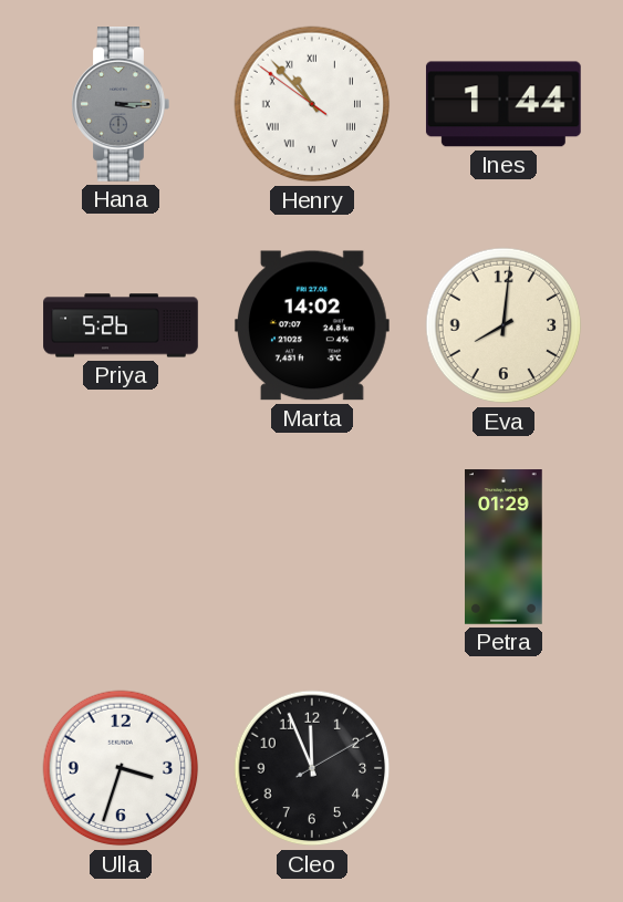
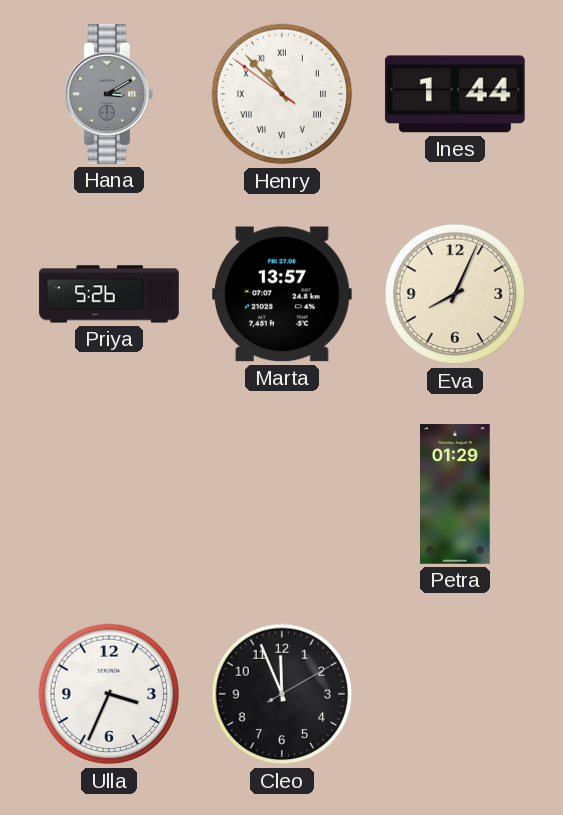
Hana: 3:15 -> 3:10
Marta: 14:02 -> 13:57
Eva: 8:01 -> 8:04
Ulla: 3:33 -> 3:34
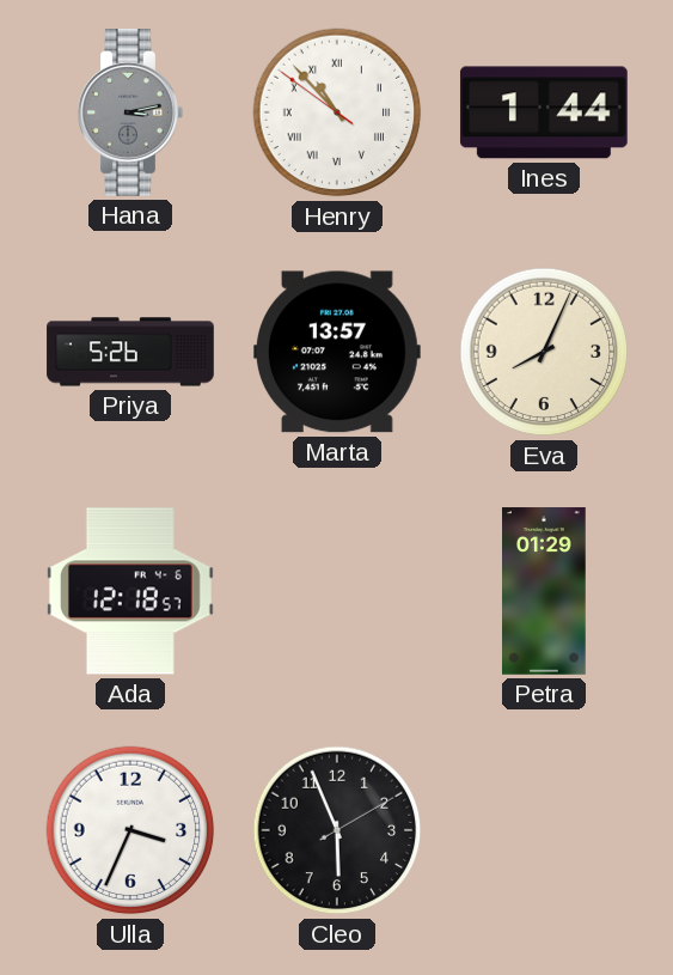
Hana: 3:10 -> 3:13
Ada: none -> 12:18
Cleo: 11:56 -> 5:56
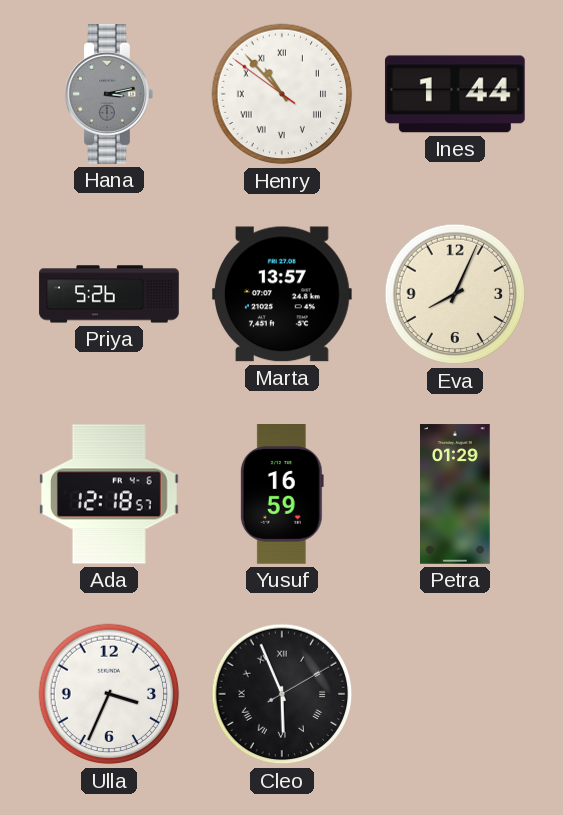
Yusuf: none -> 16:59
Cleo numerals: Arabic -> Roman
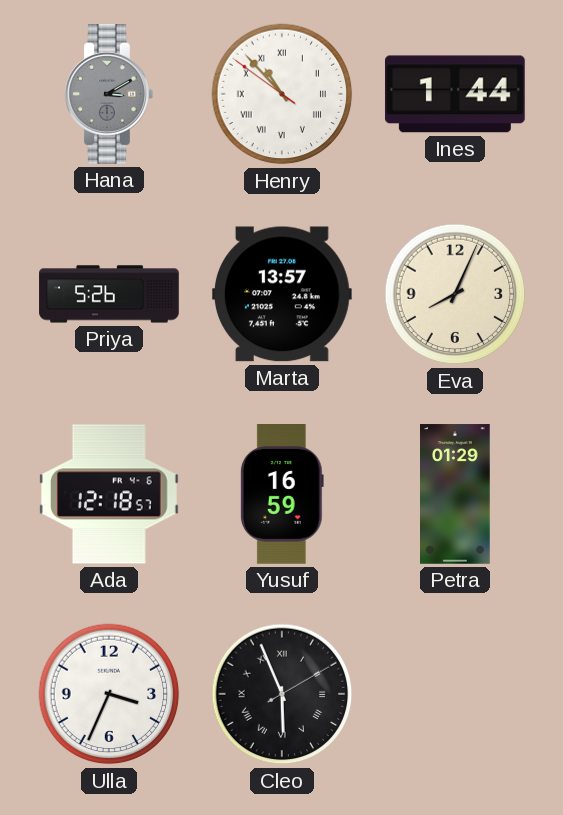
Hana: 3:13 -> 3:10
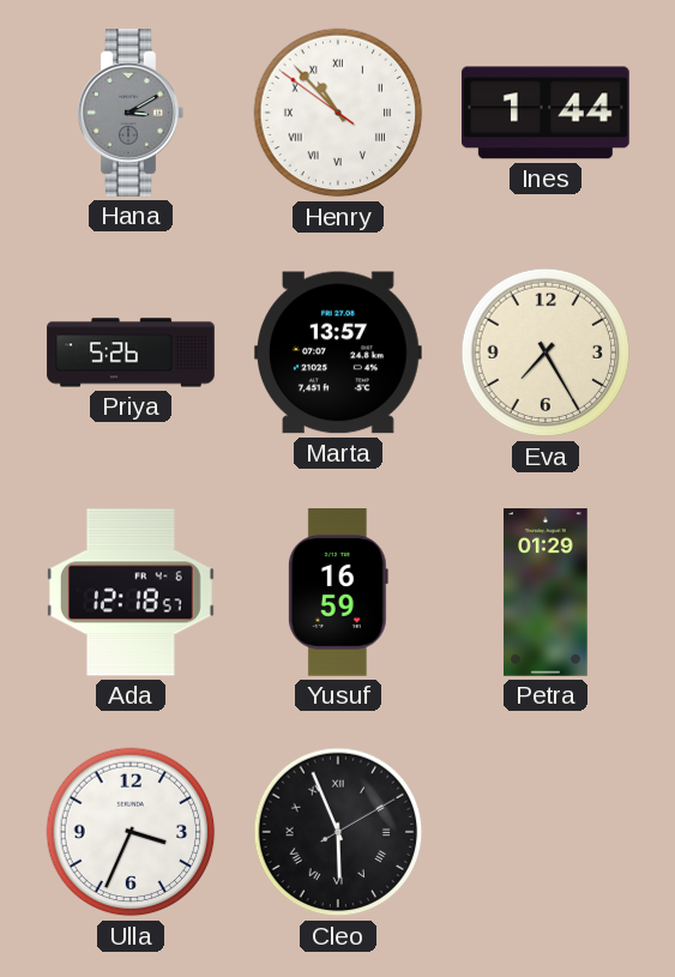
Eva: 8:04 -> 7:25
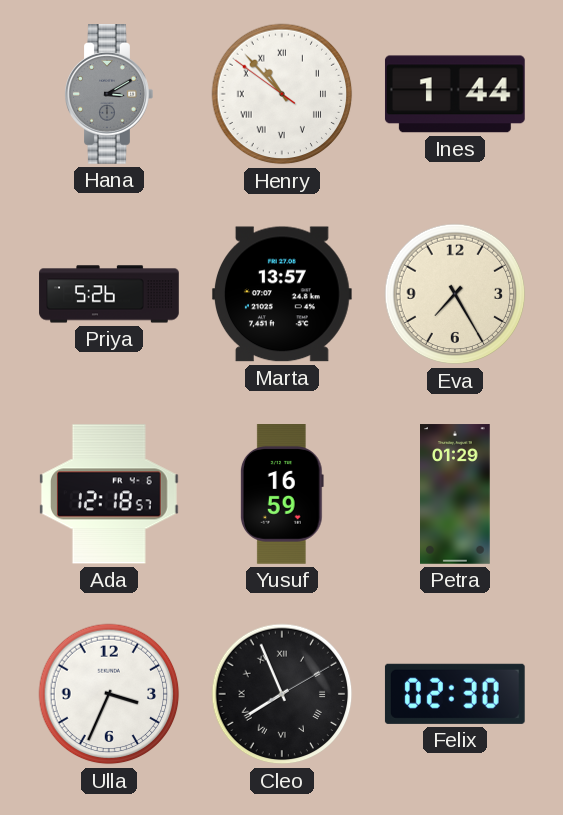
Cleo: 5:56 -> 7:56
Felix: none -> 02:30
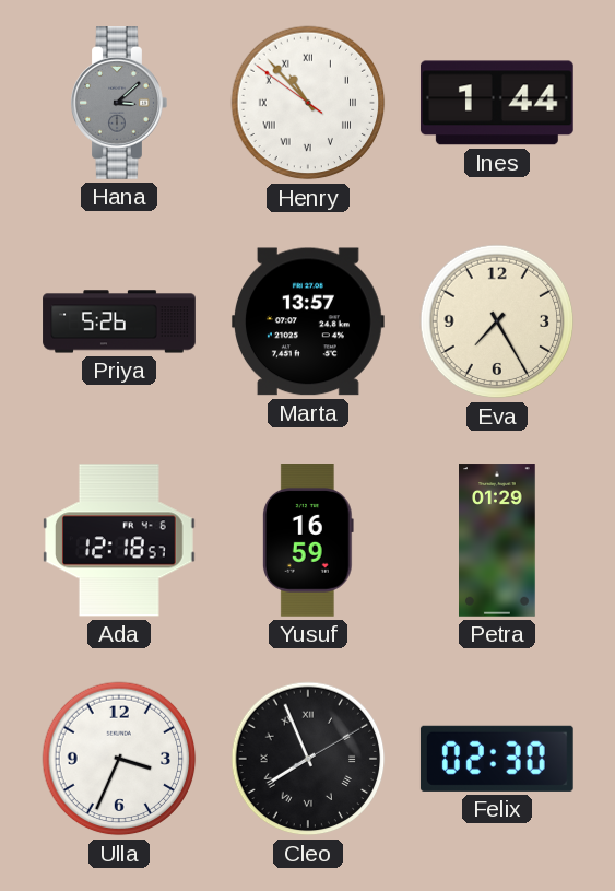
Hana: 3:10 -> 3:08
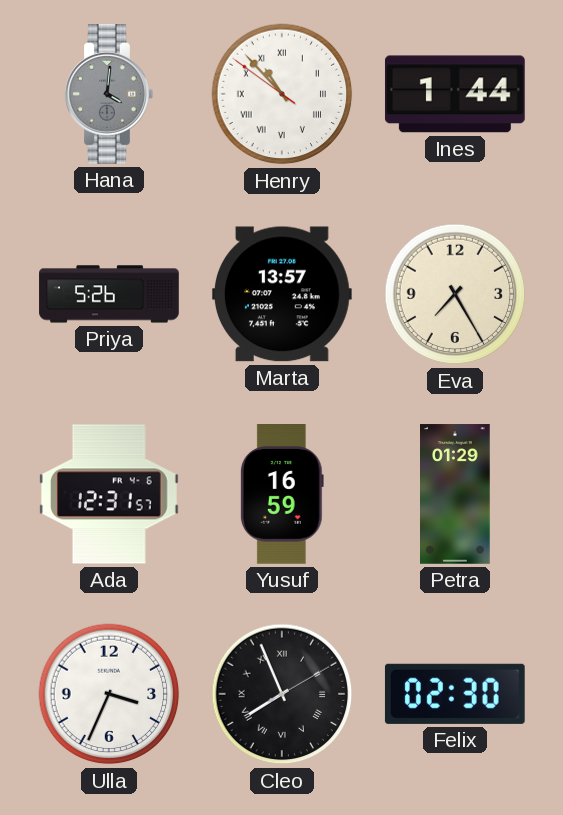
Hana: 3:08 -> 4:01
Ada: 12:18 -> 12:31
